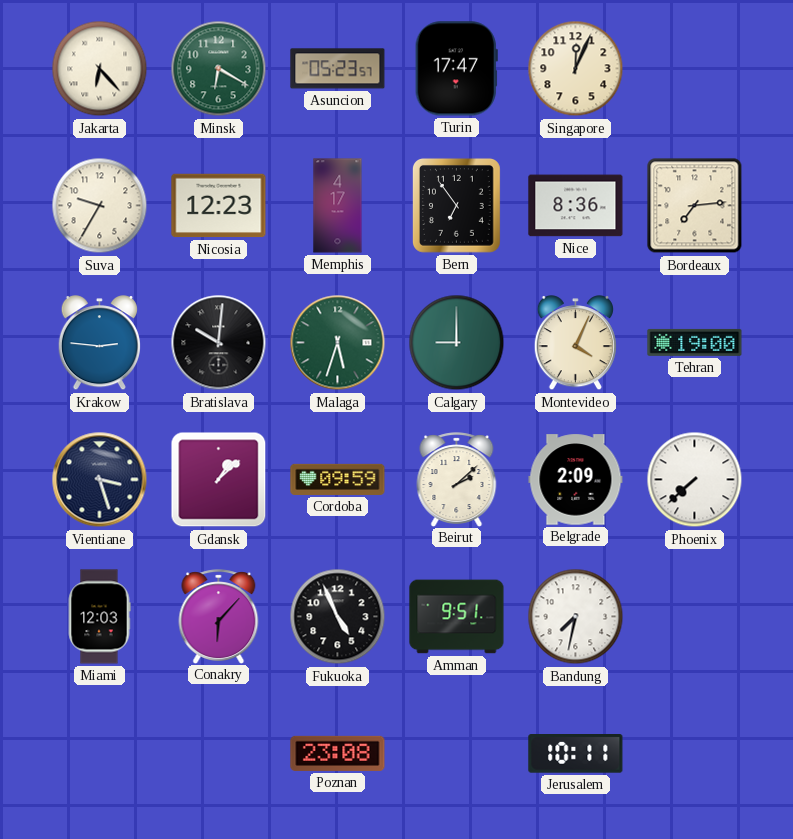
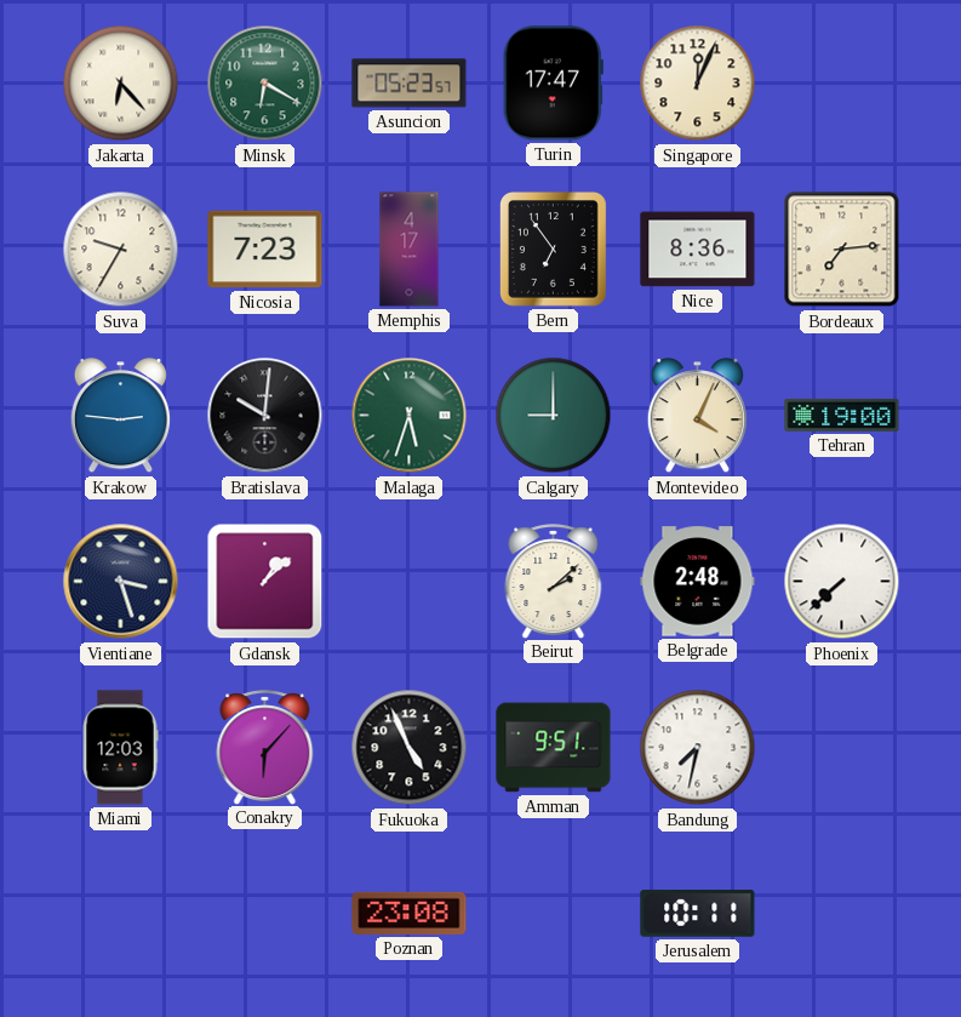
Nicosia: 12:23 -> 7:23
Cordoba: 09:59 -> none
Belgrade: 2:09 -> 2:48
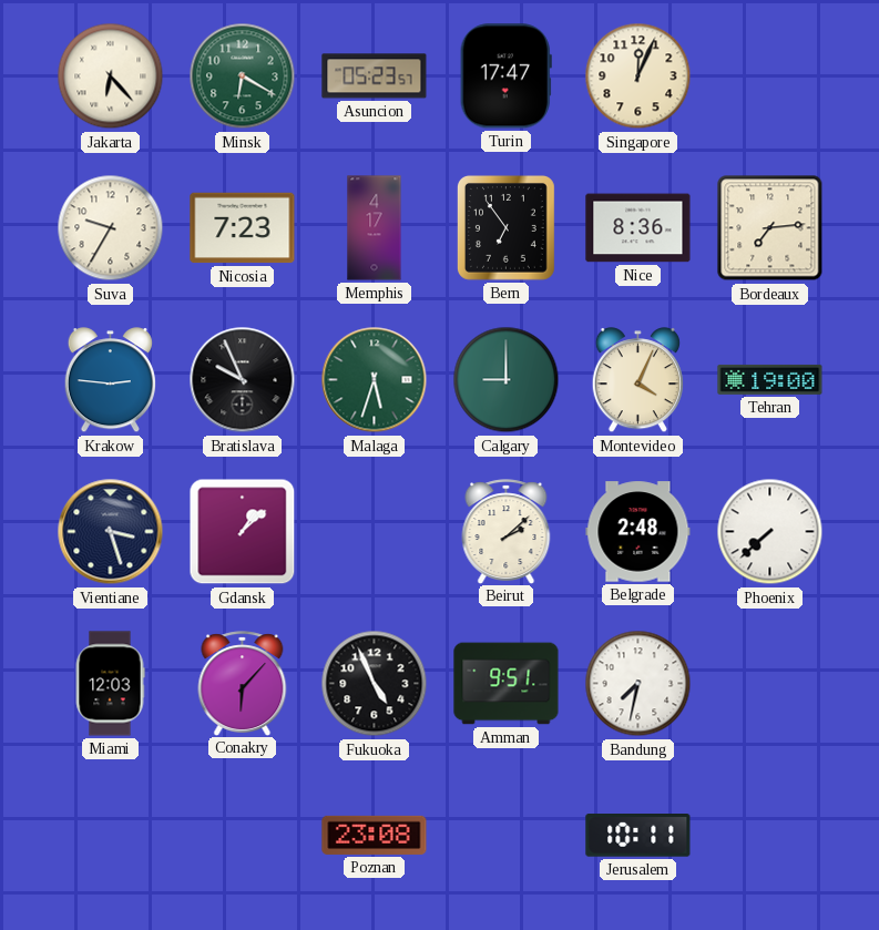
Bratislava: 10:01 -> 9:56
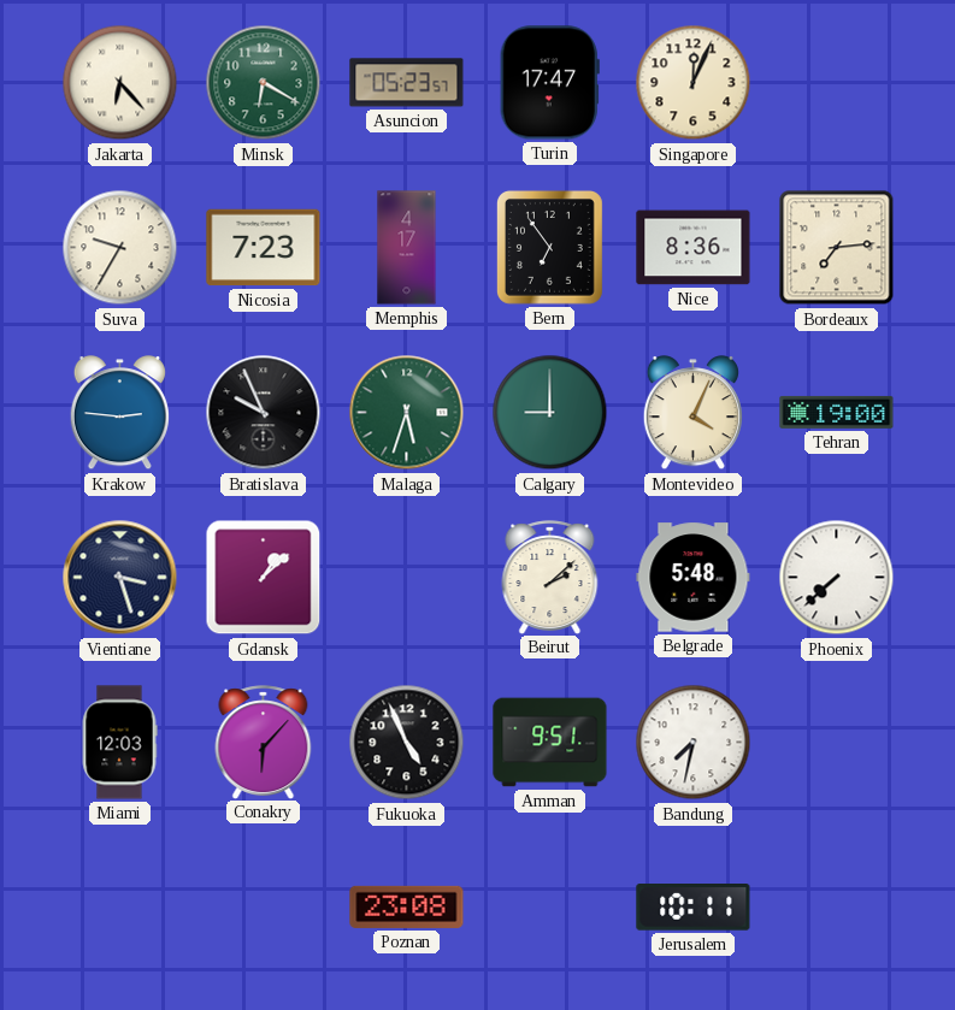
Belgrade: 2:48 -> 5:48
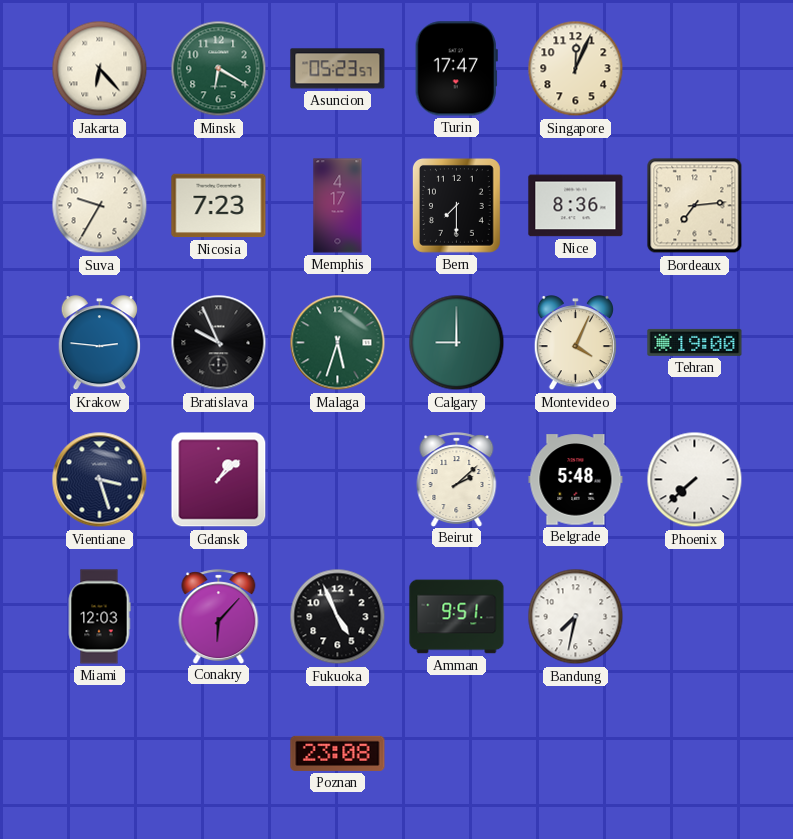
Bern: 6:54 -> 7:30
Jerusalem: 10:11 -> none
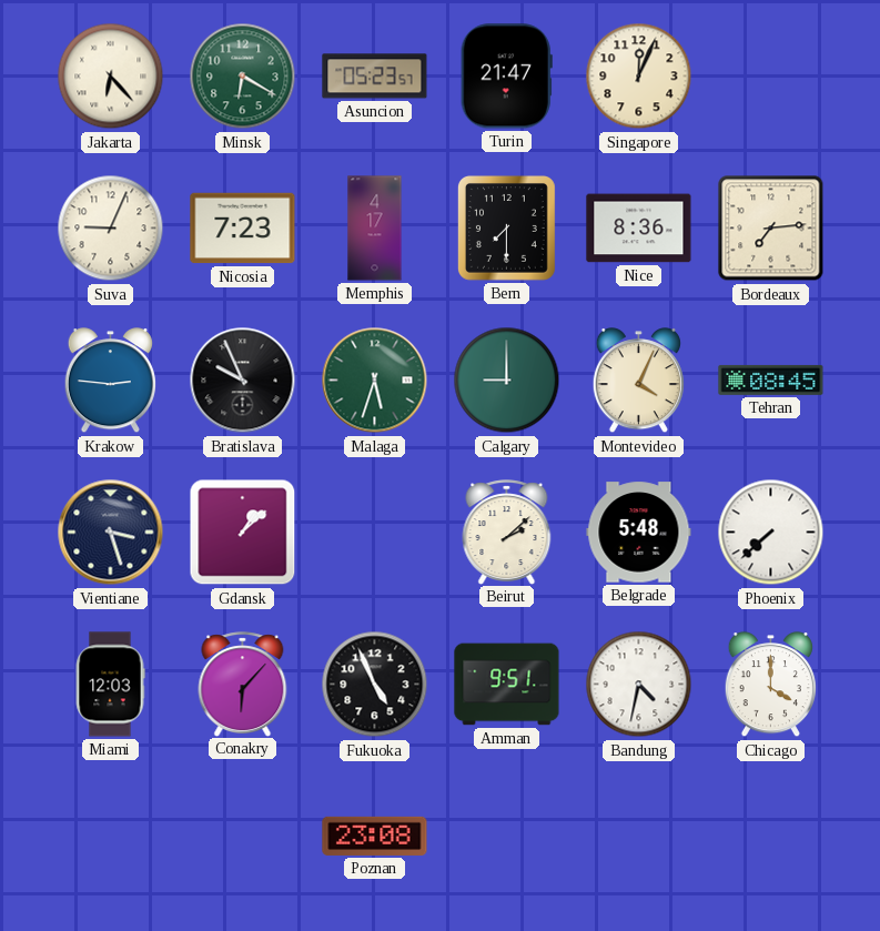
Turin: 17:47 -> 21:47
Suva: 9:35 -> 9:04
Tehran: 19:00 -> 08:45
Bandung: 7:32 -> 4:32
Chicago: none -> 4:00
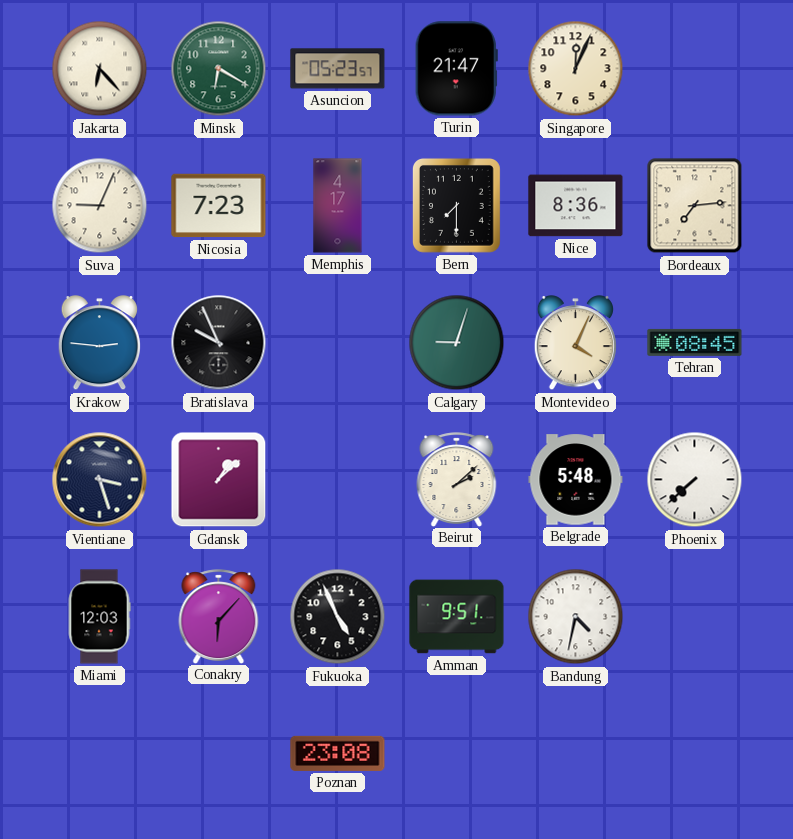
Malaga: 5:33 -> none
Calgary: 9:00 -> 9:03
Chicago: 4:00 -> none
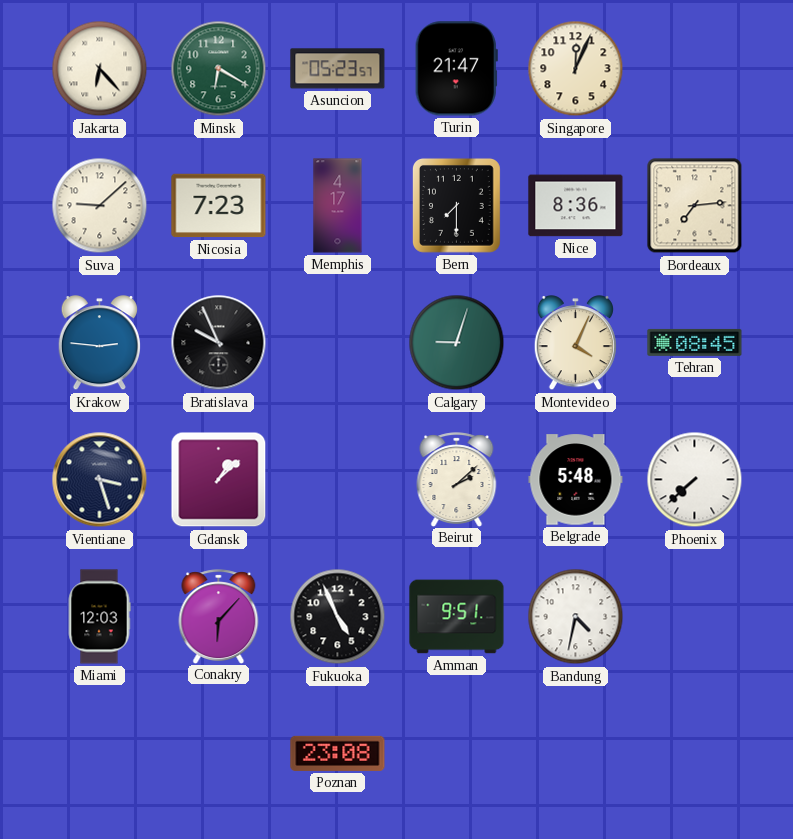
Suva: 9:04 -> 9:08
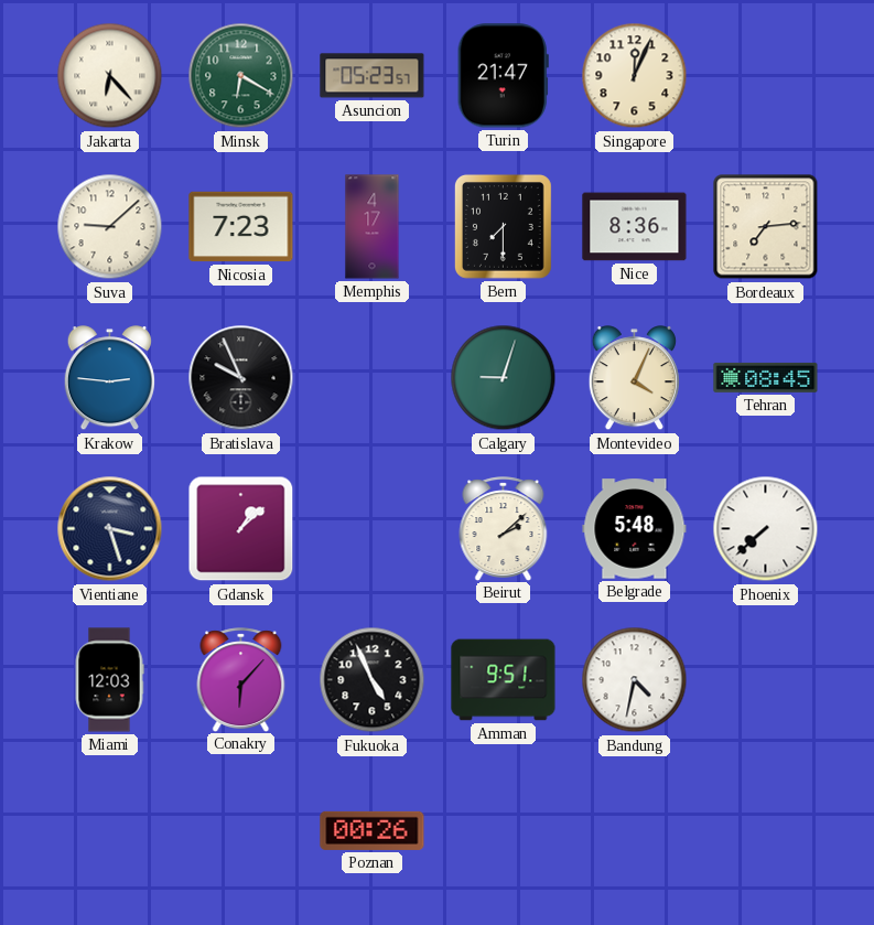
Poznan: 23:08 -> 00:26
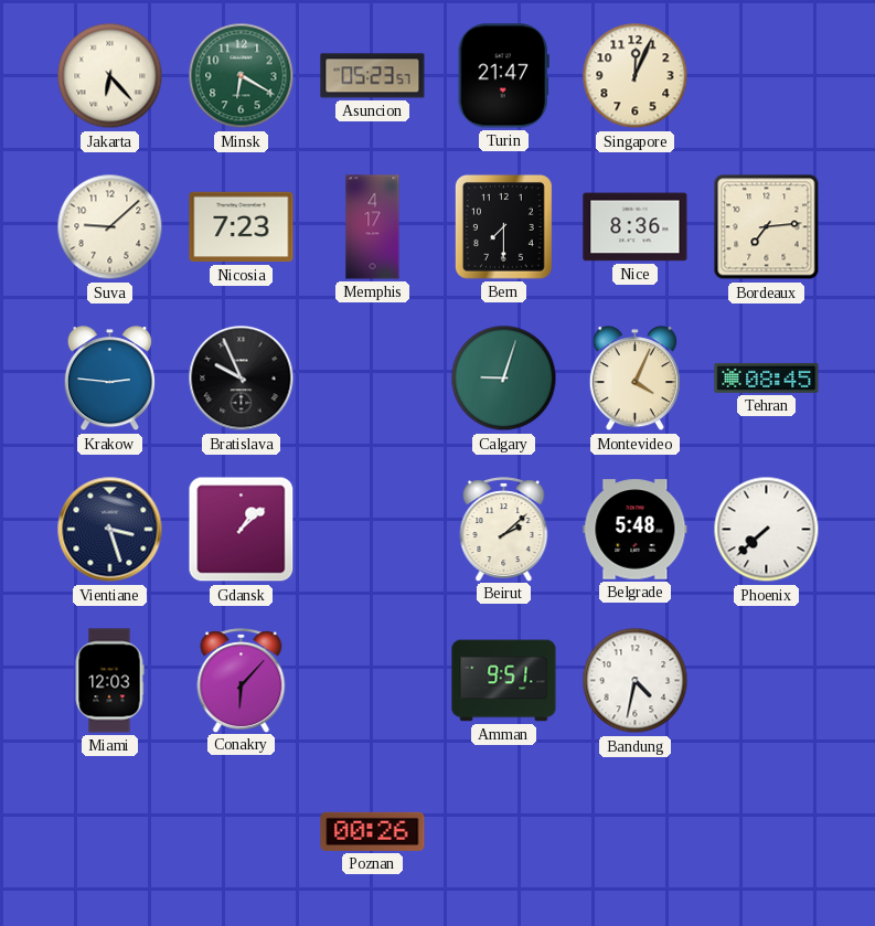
Fukuoka: 4:56 -> none
